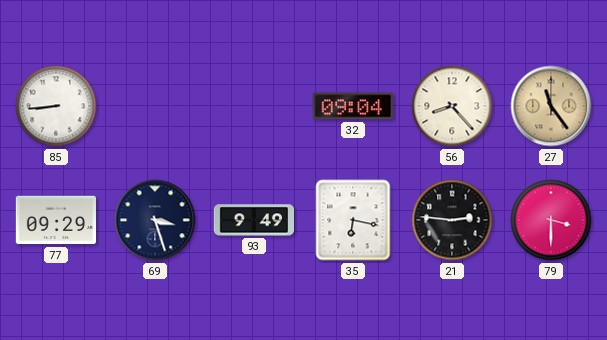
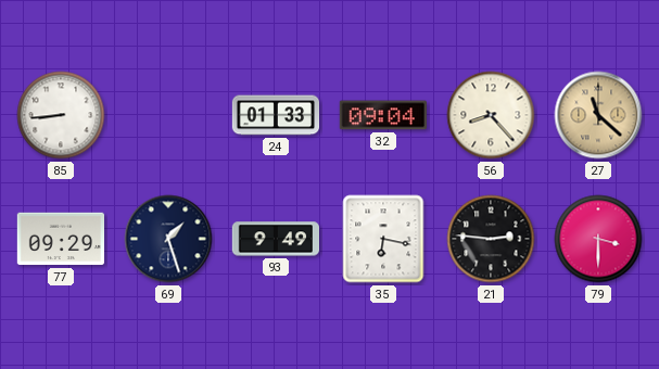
24: none -> 01:33
27: 11:24 -> 11:22
69: 3:27 -> 1:27
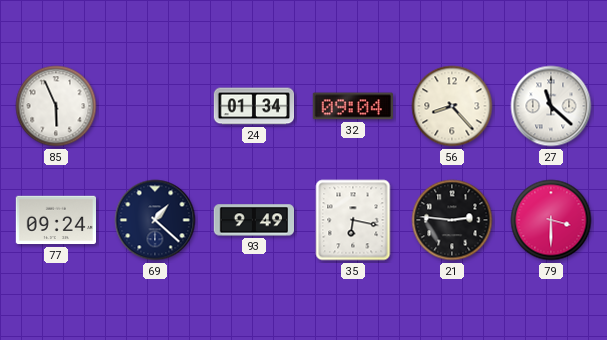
85: 8:44 -> 5:56
24: 01:33 -> 01:34
27 dial: champagne -> white
77: 09:29 -> 09:24
69: 1:27 -> 1:22
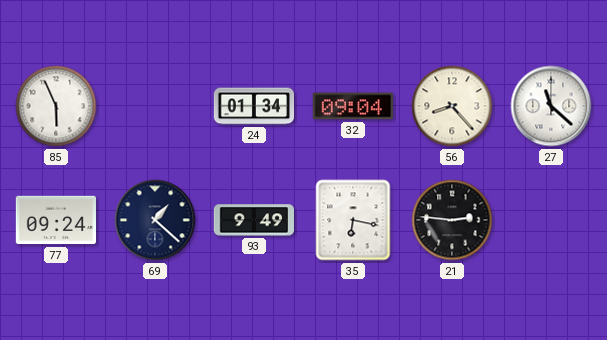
79: 3:30 -> none
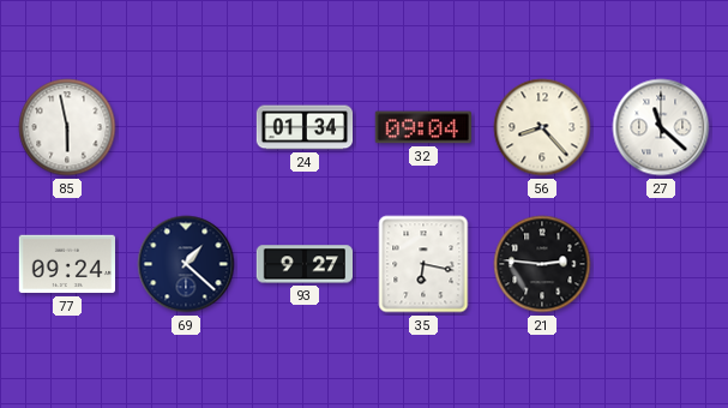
85: 5:56 -> 5:58
93: 9:49 -> 9:27
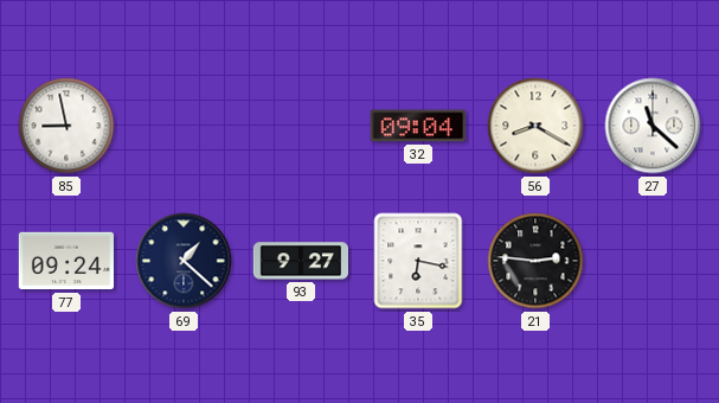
85: 5:58 -> 8:58
24: 01:34 -> none
56: 8:23 -> 8:20
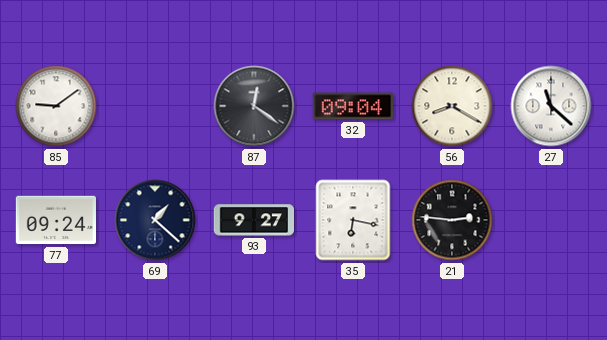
85: 8:58 -> 9:09
87: none -> 12:21
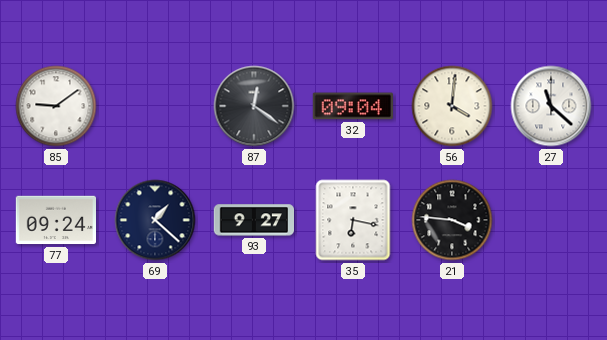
56: 8:20 -> 4:01
21: 2:46 -> 3:46
